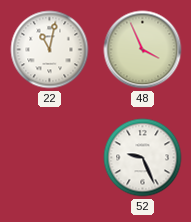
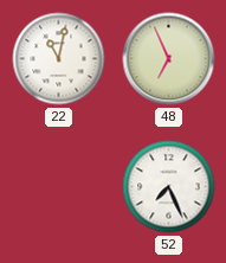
48: 3:56 -> 6:56
52: 9:26 -> 7:26
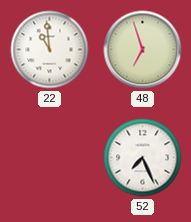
22: 11:02 -> 10:59
48: 6:56 -> 6:57
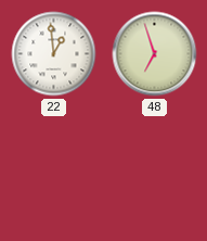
22: 10:59 -> 12:59
52: 7:26 -> none
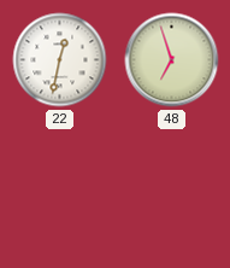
22: 12:59 -> 12:32
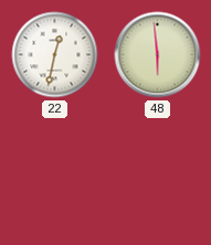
48: 6:57 -> 5:59
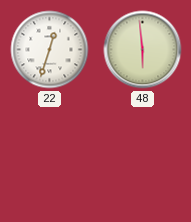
22: 12:32 -> 12:33
